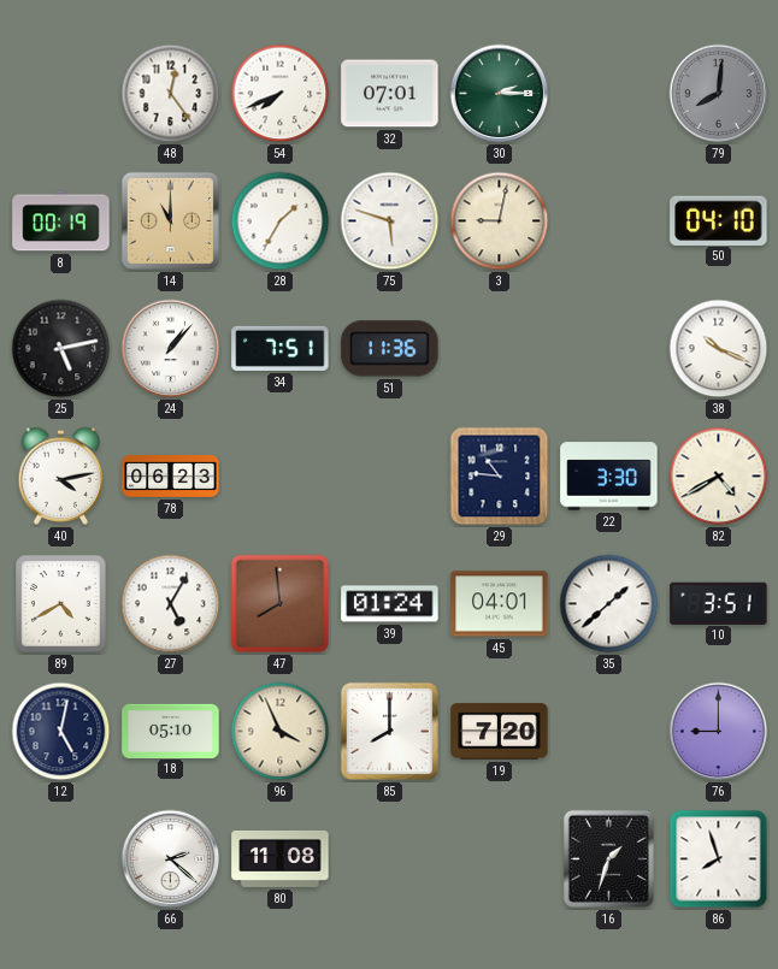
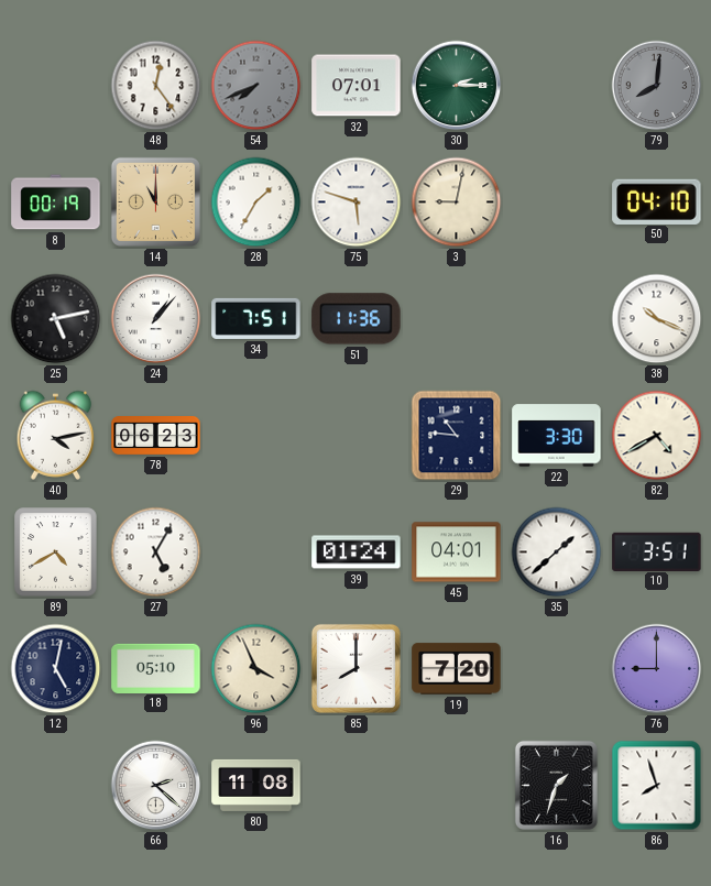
54 dial: white -> grey
47: 7:59 -> none
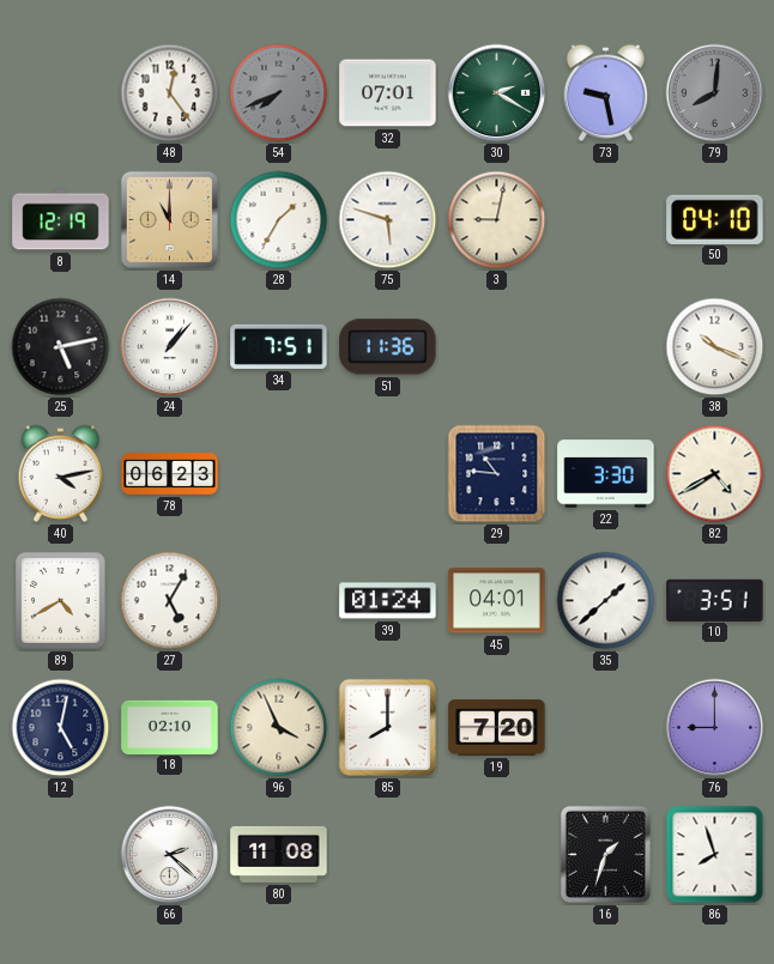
30: 2:15 -> 2:20
73: none -> 9:28
8: 00:19 -> 12:19
18: 05:10 -> 02:10
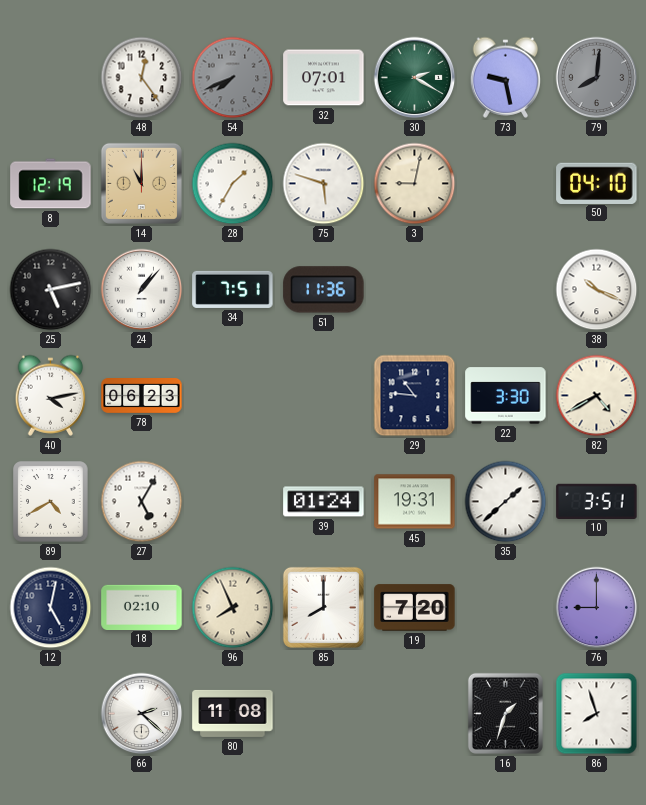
45: 04:01 -> 19:31
96: 3:56 -> 7:56
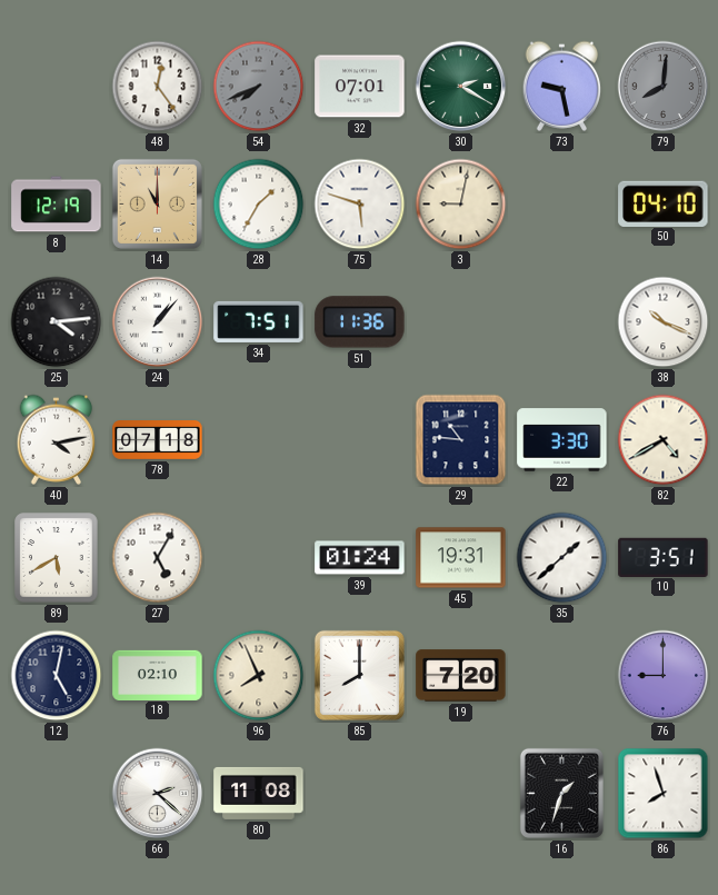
25: 5:13 -> 4:14
78: 06:23 -> 07:18
89: 4:40 -> 5:40
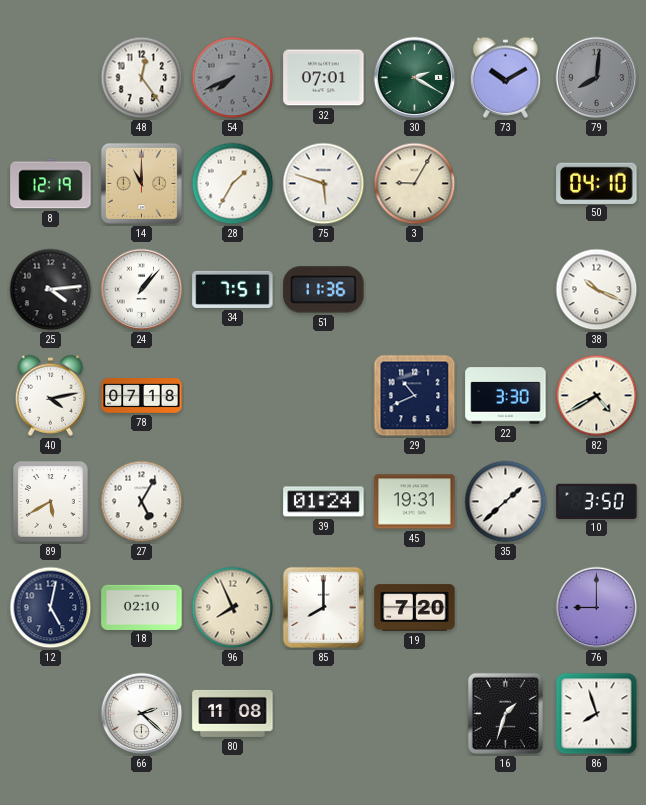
73: 9:28 -> 10:10
3: 9:02 -> 9:05
29: 10:46 -> 10:41
10: 3:51 -> 3:50
